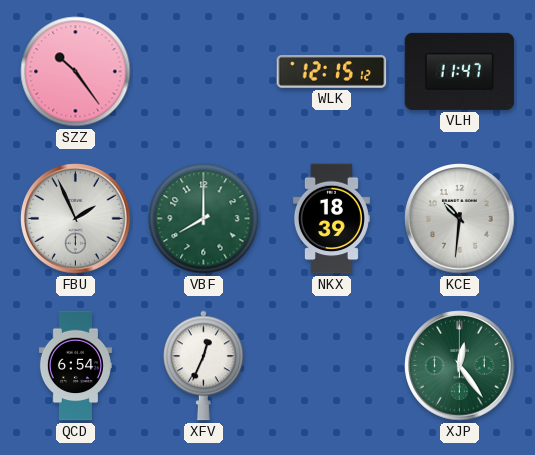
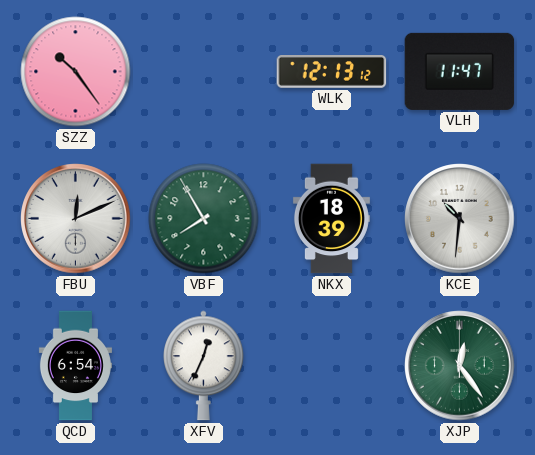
WLK: 12:15 -> 12:13
FBU: 1:56 -> 12:11
VBF: 8:00 -> 7:55
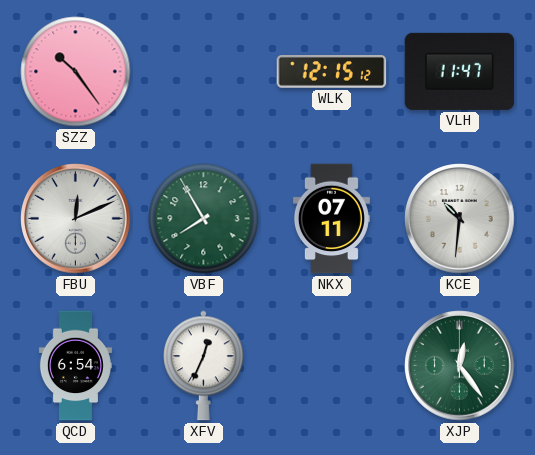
WLK: 12:13 -> 12:15
NKX: 18:39 -> 07:11
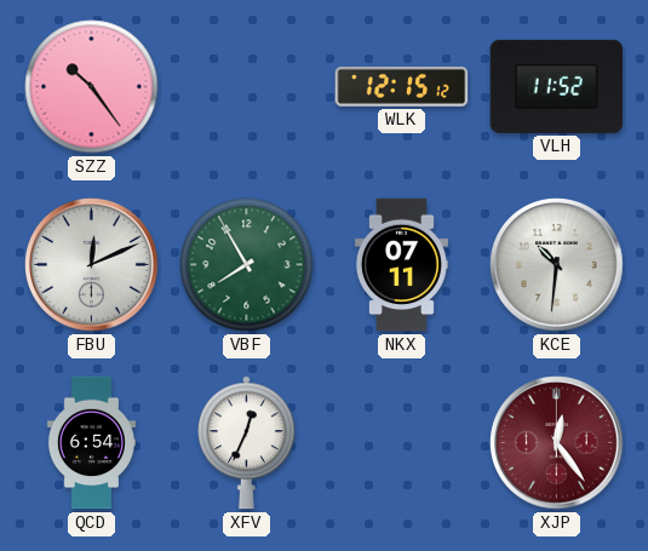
VLH: 11:47 -> 11:52
XJP dial: green -> burgundy
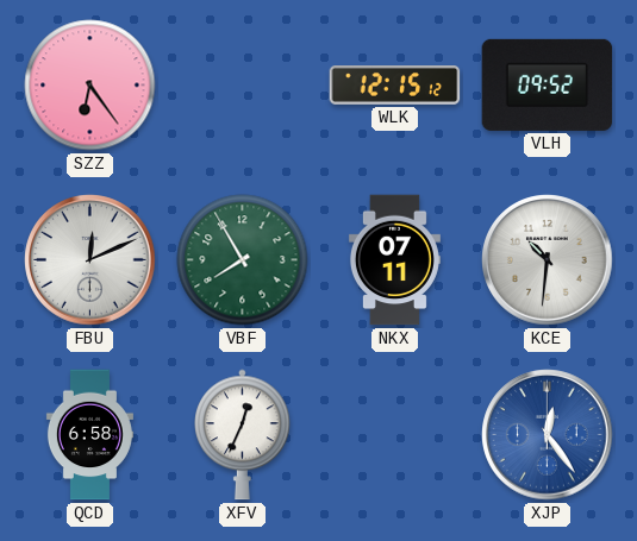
SZZ: 10:24 -> 6:24
VLH: 11:52 -> 09:52
QCD: 6:54 -> 6:58
XJP dial: burgundy -> blue
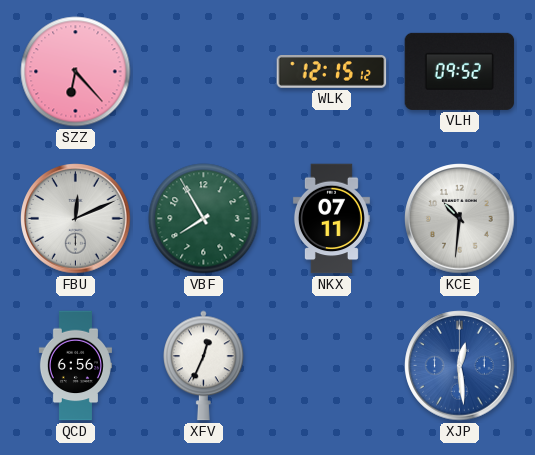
SZZ: 6:24 -> 6:23
QCD: 6:58 -> 6:56
XJP: 12:24 -> 12:29
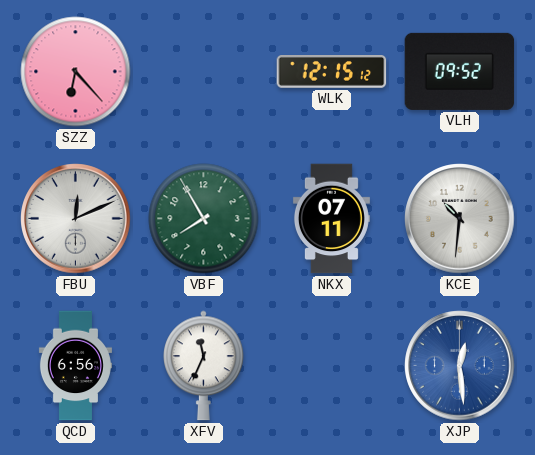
XFV: 12:34 -> 11:34
